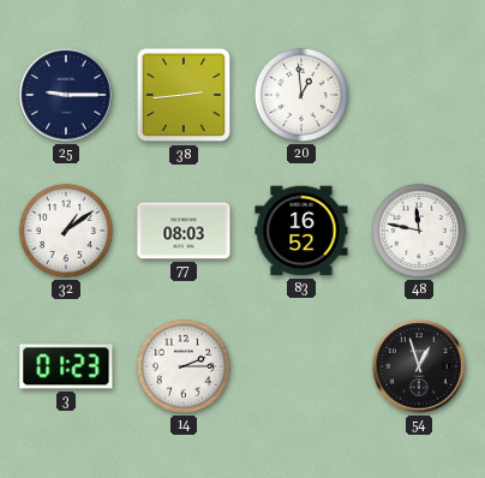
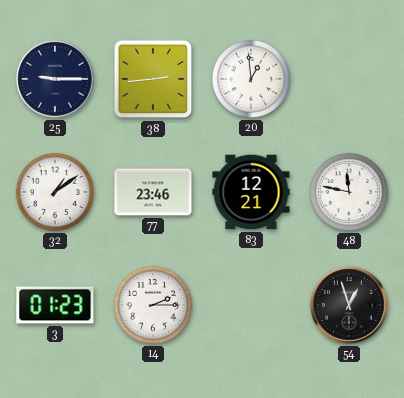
77: 08:03 -> 23:46
83: 16:52 -> 12:21
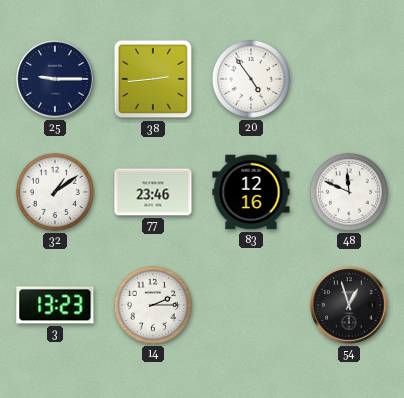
20: 12:59 -> 4:54
83: 12:21 -> 12:16
48: 11:47 -> 11:49
3: 01:23 -> 13:23
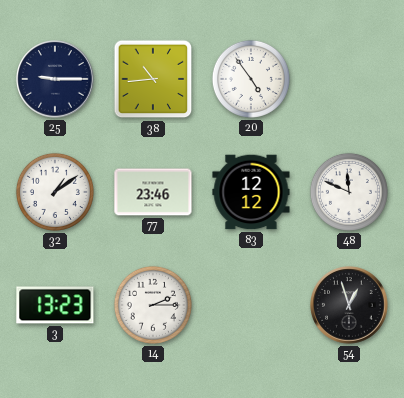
38: 2:44 -> 10:44
83: 12:16 -> 12:12
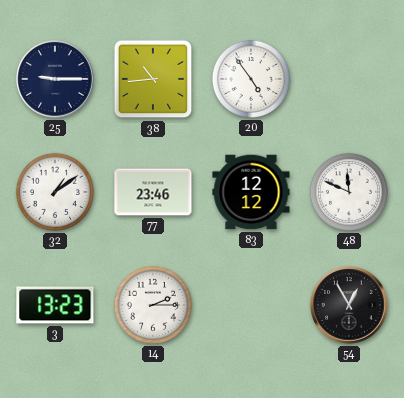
54: 12:57 -> 12:55
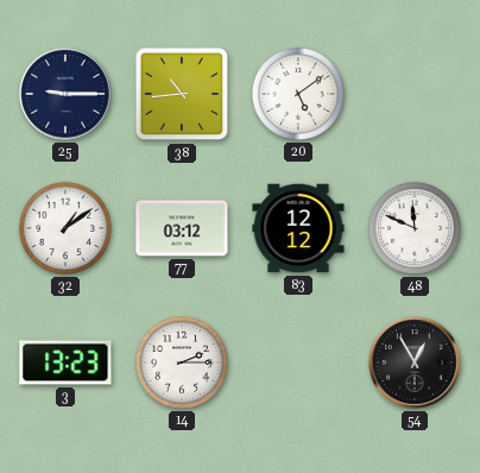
20: 4:54 -> 5:09
77: 23:46 -> 03:12
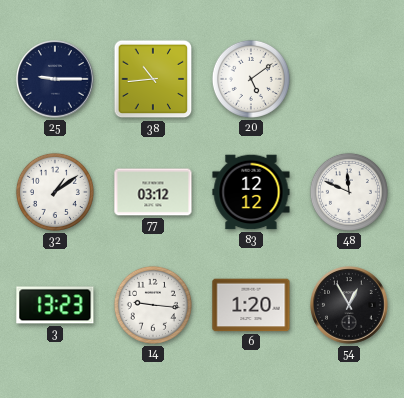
14: 2:15 -> 9:16
6: none -> 1:20
